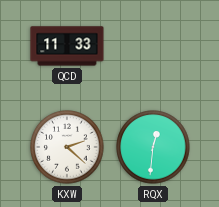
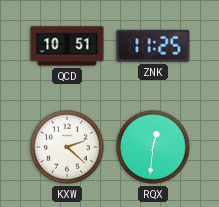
QCD: 11:33 -> 10:51
ZNK: none -> 11:25
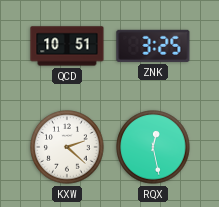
ZNK: 11:25 -> 3:25
RQX: 12:31 -> 12:28
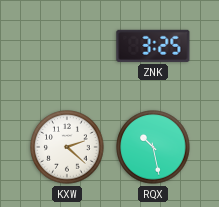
QCD: 10:51 -> none
RQX: 12:28 -> 10:28
